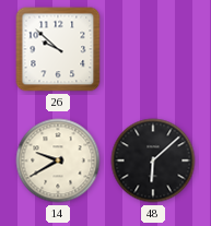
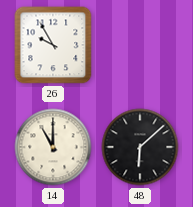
26: 9:52 -> 9:55
14: 9:40 -> 11:00
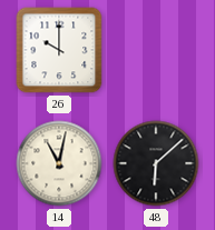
26: 9:55 -> 10:00
14: 11:00 -> 11:02
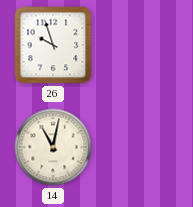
26: 10:00 -> 9:57
48: 6:08 -> none
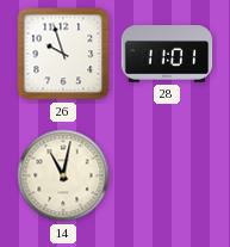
28: none -> 11:01
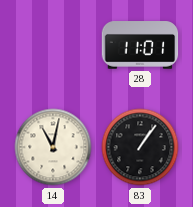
26: 9:57 -> none
83: none -> 1:06
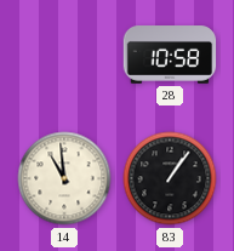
28: 11:01 -> 10:58
14: 11:02 -> 10:59
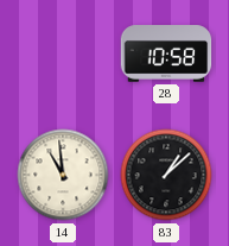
83: 1:06 -> 1:08
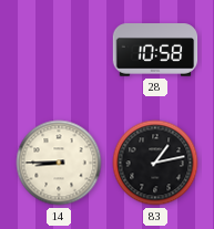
14: 10:59 -> 8:45
83: 1:08 -> 1:13
